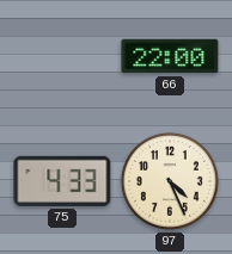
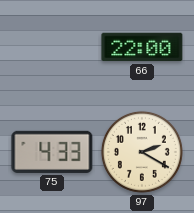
97: 4:26 -> 2:20
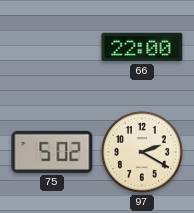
75: 4:33 -> 5:02
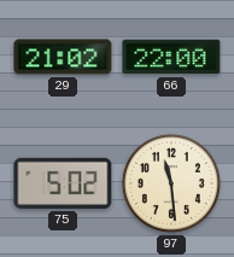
29: none -> 21:02
97: 2:20 -> 11:29
